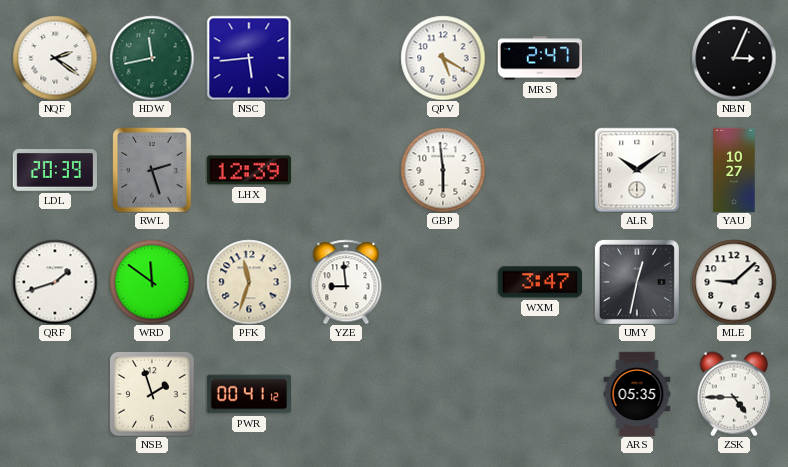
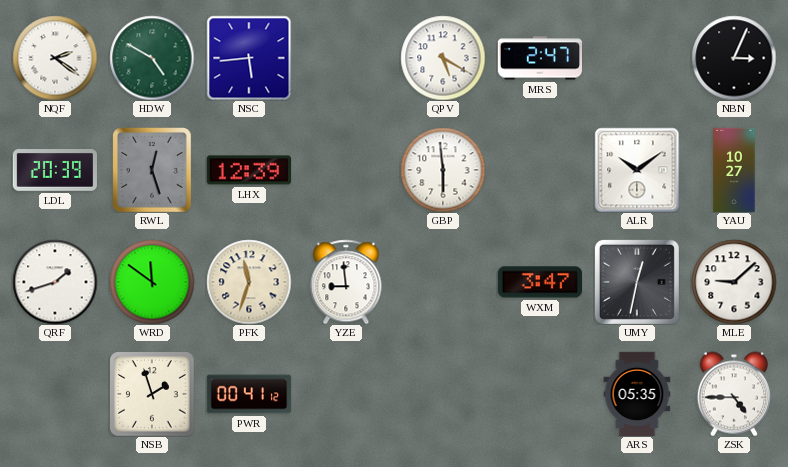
HDW: 11:43 -> 4:50
RWL: 2:27 -> 12:27
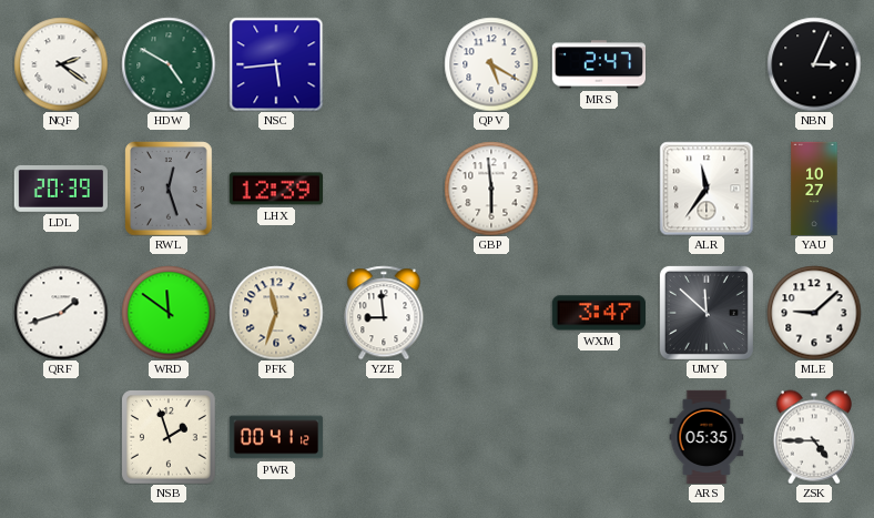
ALR: 10:09 -> 11:36
UMY: 12:32 -> 11:52
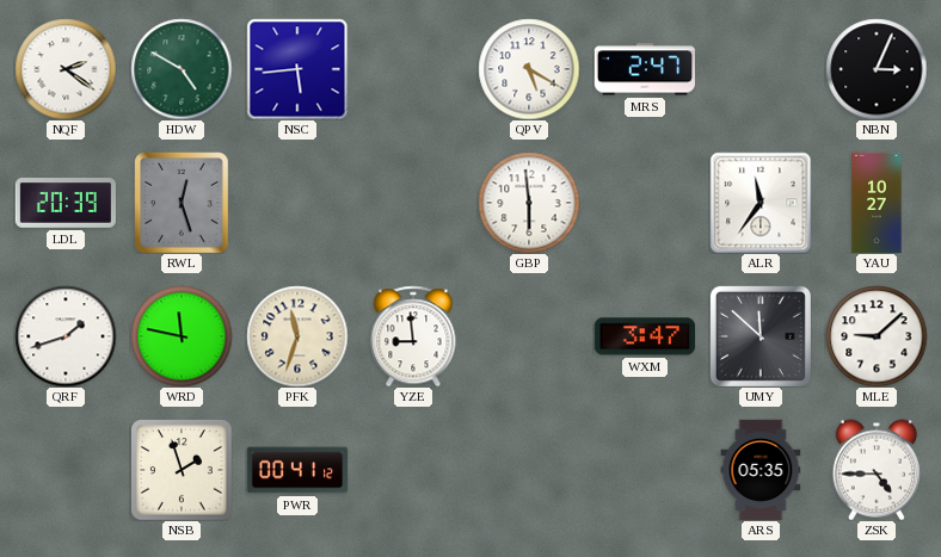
LHX: 12:39 -> none
WRD: 11:51 -> 11:47
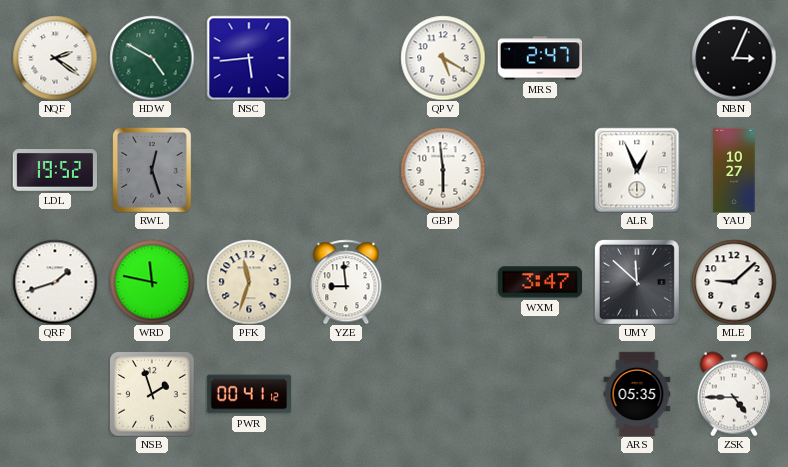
LDL: 20:39 -> 19:52
ALR: 11:36 -> 12:56
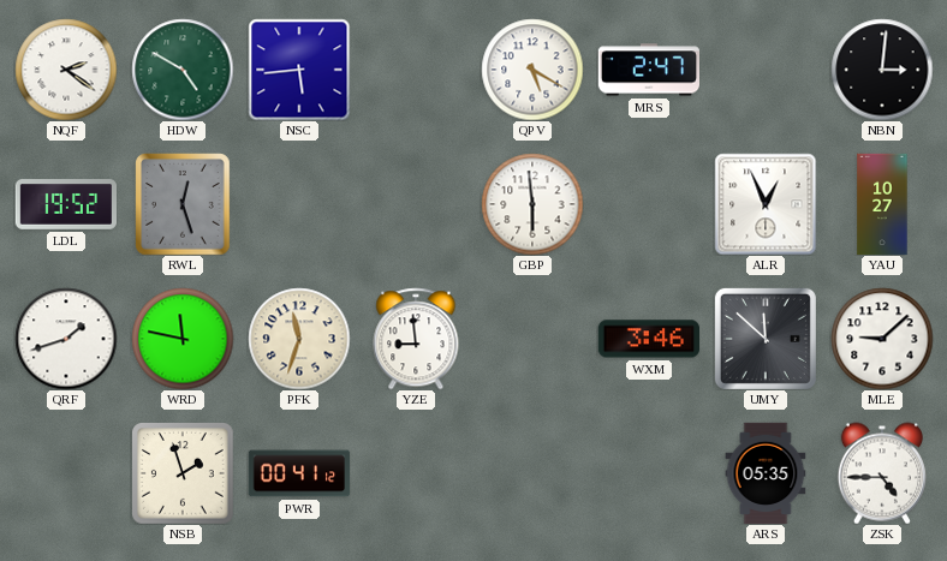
NBN: 3:04 -> 3:01
WXM: 3:47 -> 3:46
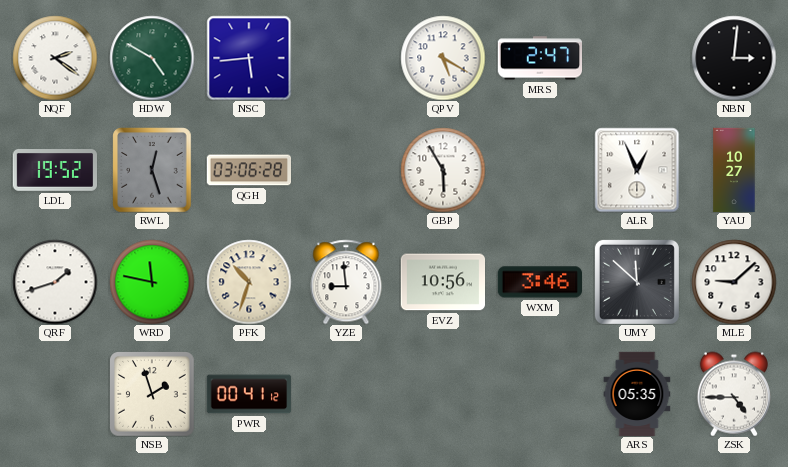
QGH: none -> 03:06
GBP: 5:59 -> 5:55
PFK: 11:33 -> 10:33
EVZ: none -> 10:56
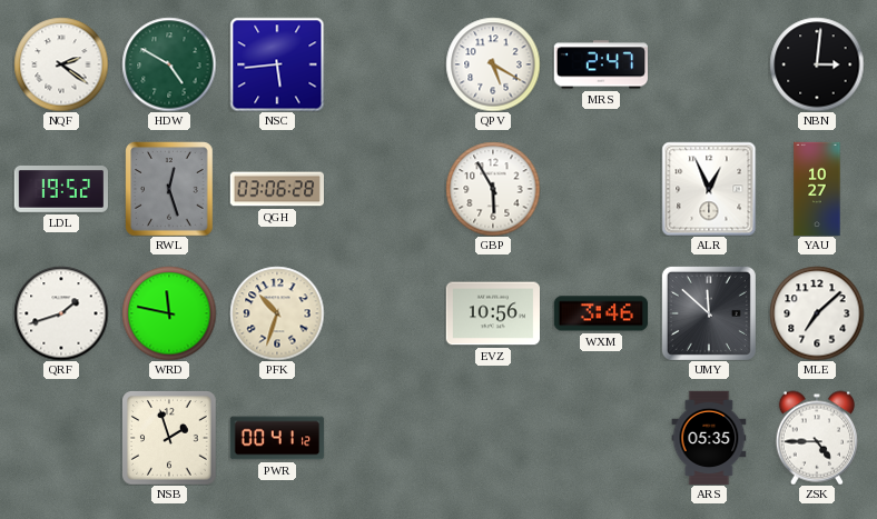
YZE: 8:59 -> none
MLE: 9:08 -> 7:08
